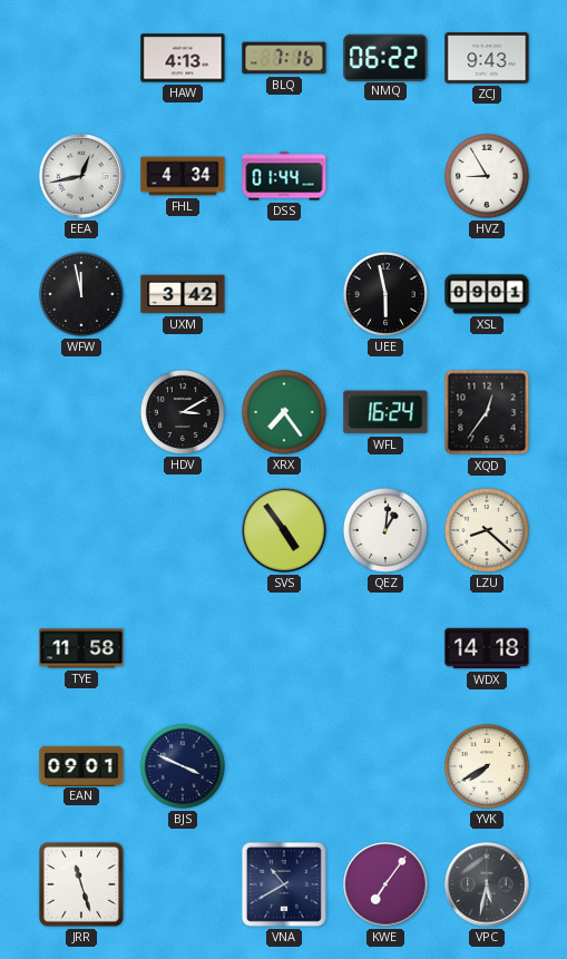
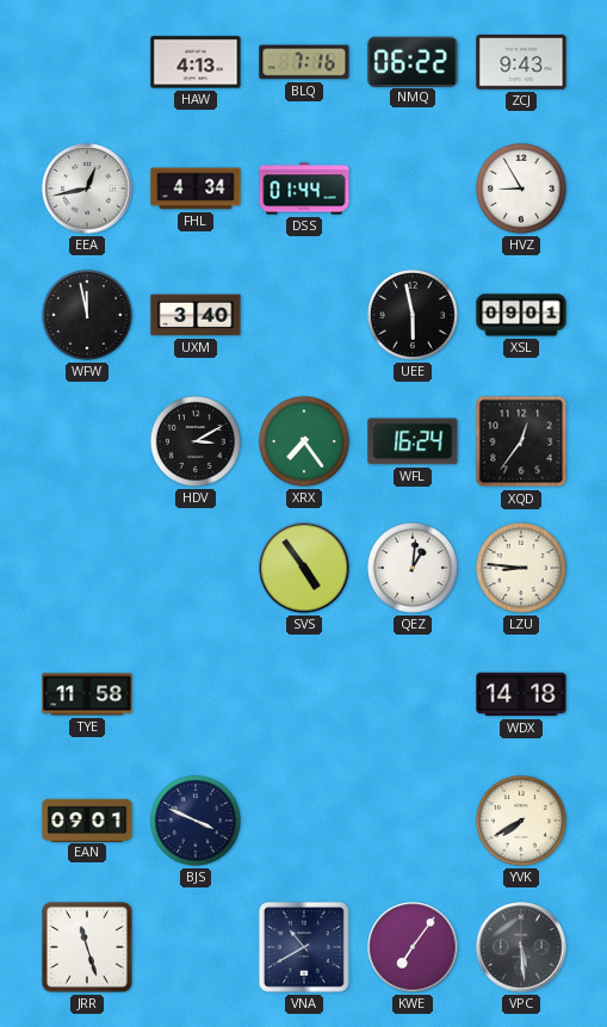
UXM: 3:42 -> 3:40
LZU: 8:22 -> 8:46
VPC: 5:32 -> 5:29
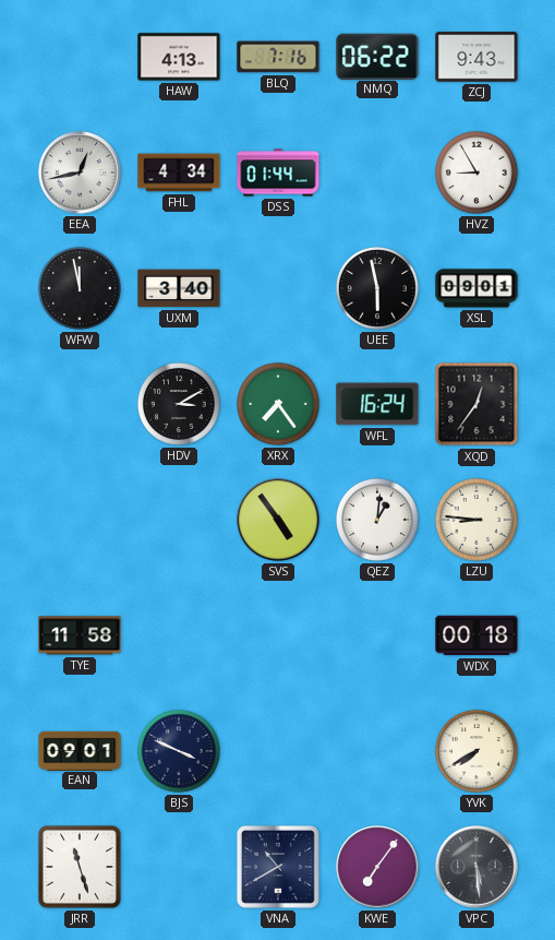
WDX: 14:18 -> 00:18
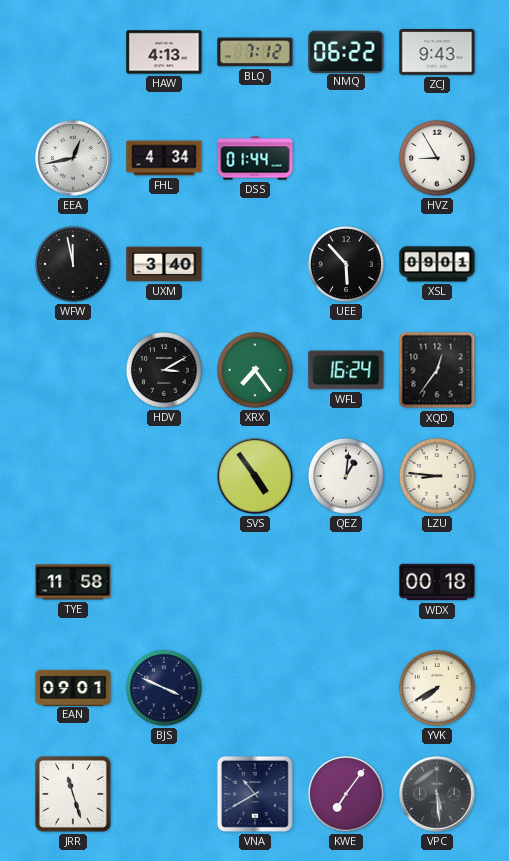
BLQ: 7:16 -> 7:12
UEE: 5:58 -> 5:53
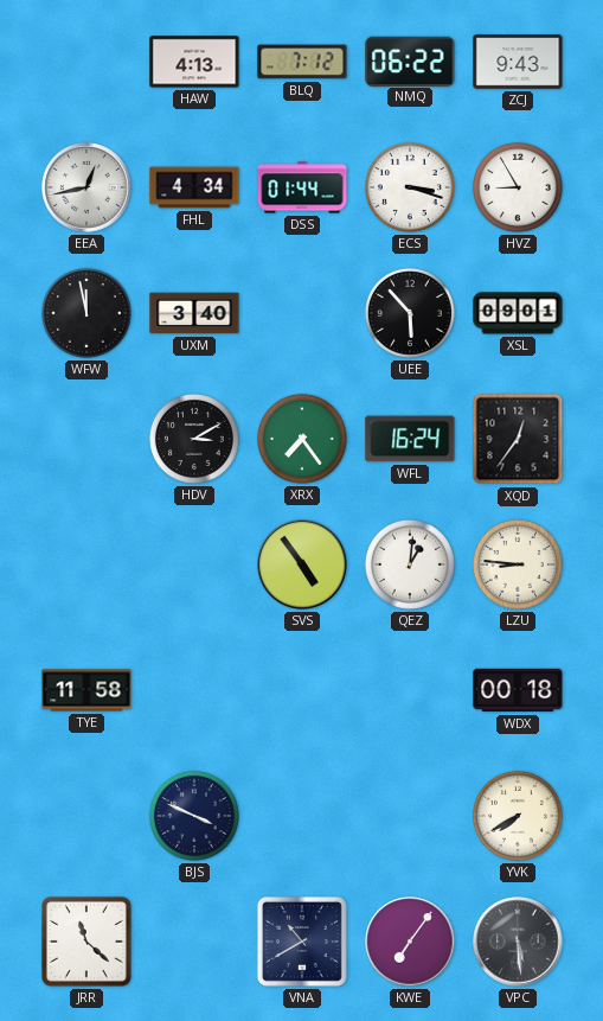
ECS: none -> 3:18
EAN: 09:01 -> none
JRR: 11:27 -> 11:22
